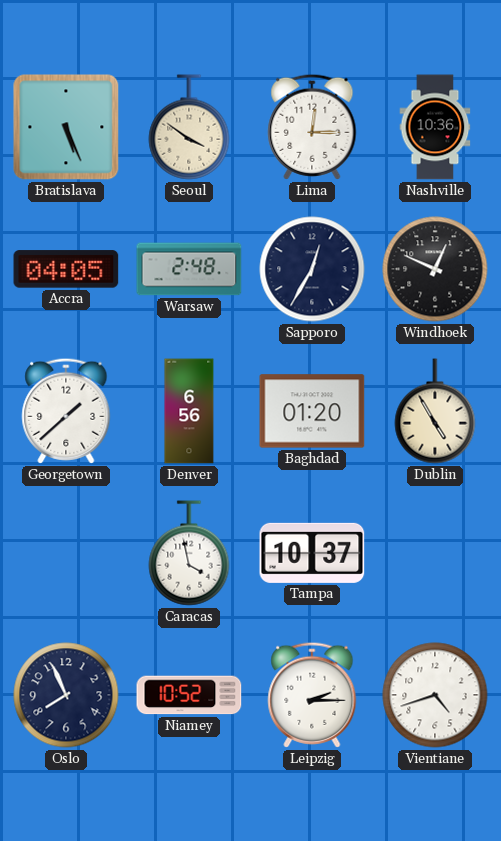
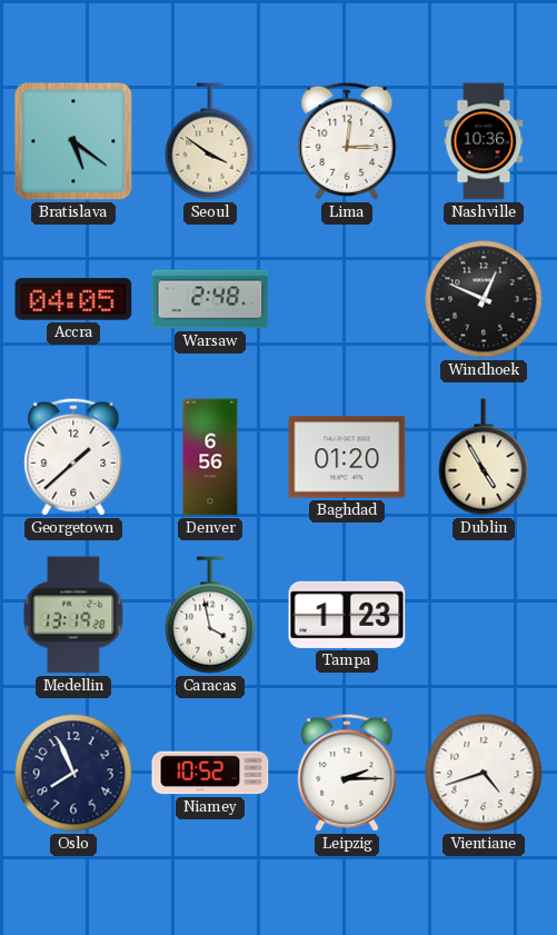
Bratislava: 5:26 -> 5:21
Sapporo: 12:35 -> none
Medellin: none -> 13:19
Tampa: 10:37 -> 1:23
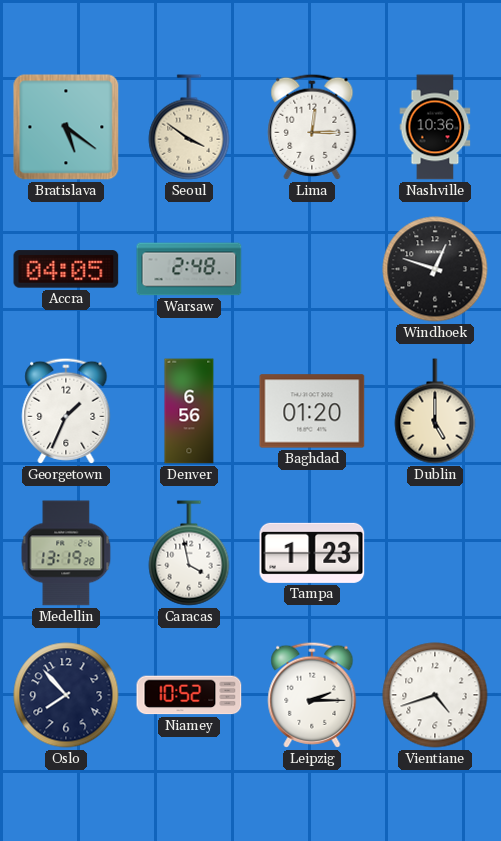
Windhoek: 12:49 -> 12:48
Georgetown: 1:38 -> 1:34
Dublin: 4:55 -> 5:00
Oslo: 7:56 -> 7:53
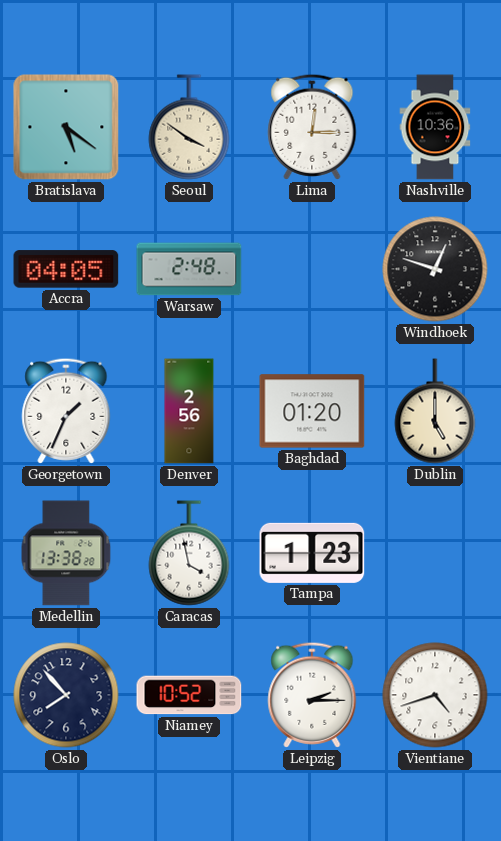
Denver: 6:56 -> 2:56
Medellin: 13:19 -> 13:38
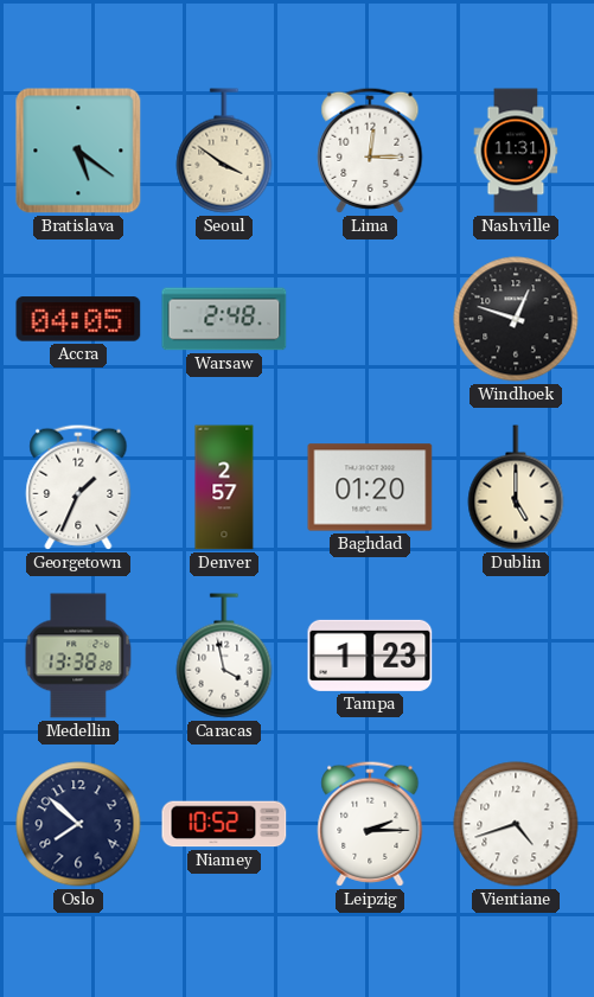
Nashville: 10:36 -> 11:31
Denver: 2:56 -> 2:57
Oslo: 7:53 -> 7:52
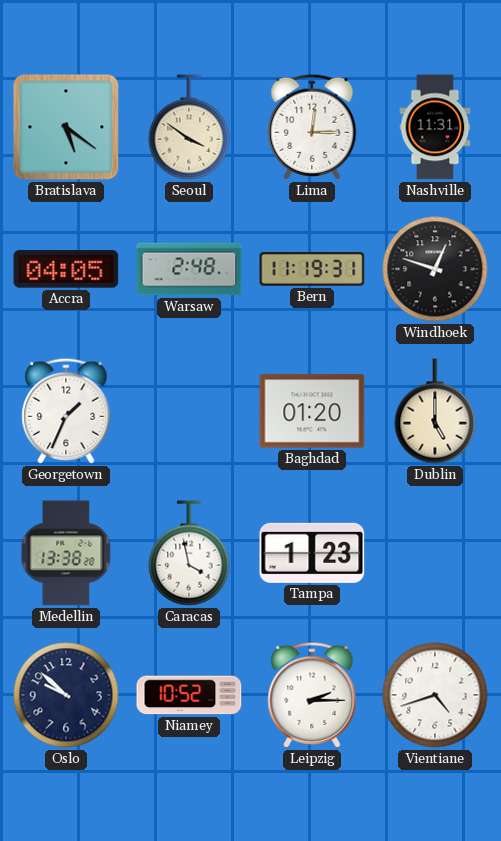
Bern: none -> 11:19
Denver: 2:57 -> none
Oslo: 7:52 -> 9:52
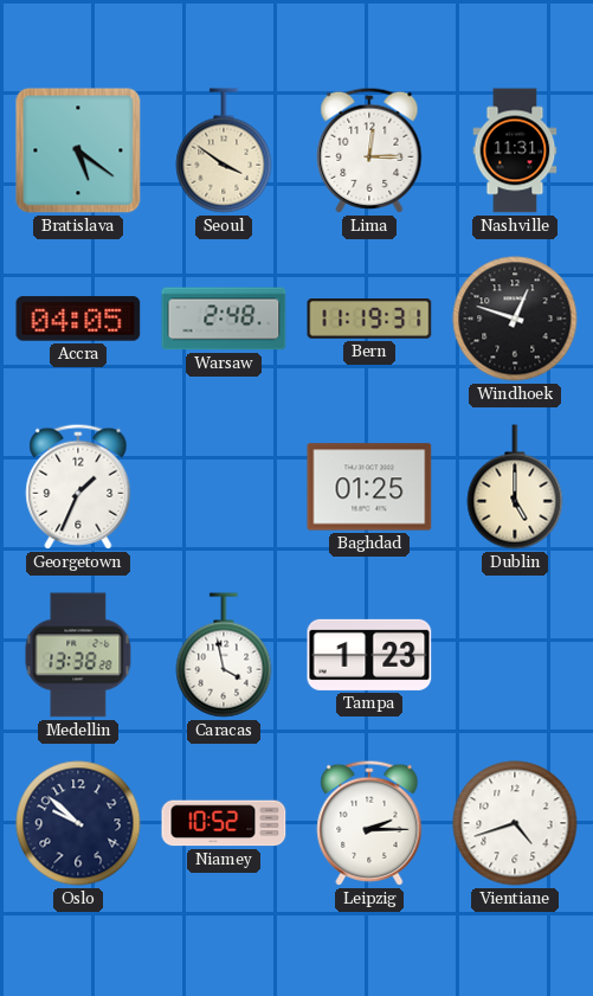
Baghdad: 01:20 -> 01:25
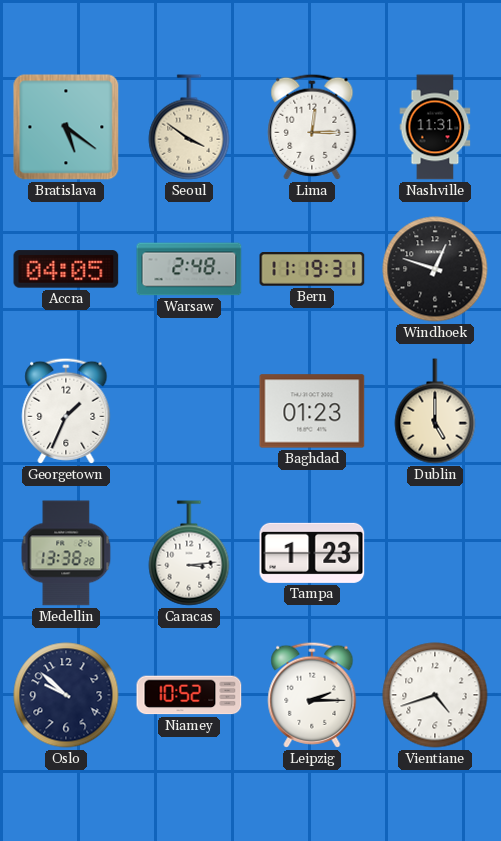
Baghdad: 01:25 -> 01:23
Caracas: 3:58 -> 3:14
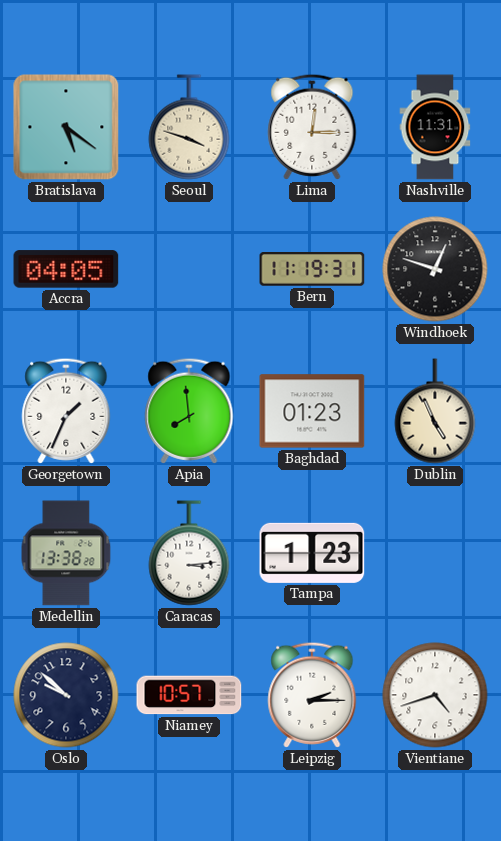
Seoul: 3:51 -> 3:48
Warsaw: 2:48 -> none
Apia: none -> 7:59
Dublin: 5:00 -> 4:56
Niamey: 10:52 -> 10:57
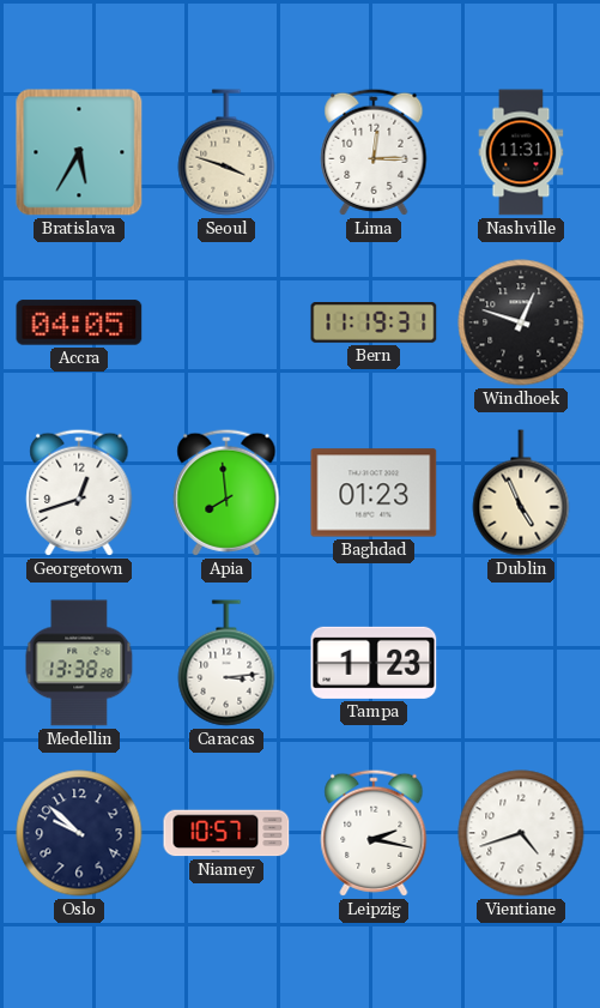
Bratislava: 5:21 -> 5:35
Georgetown: 1:34 -> 12:42
Leipzig: 2:15 -> 2:17
